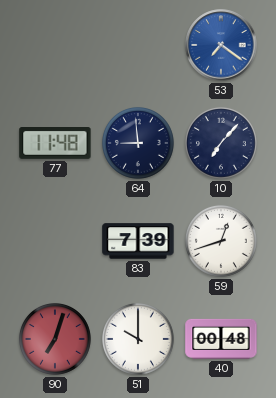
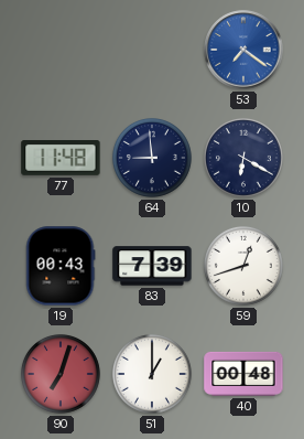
10: 7:07 -> 6:20
19: none -> 00:43
51: 10:00 -> 1:00
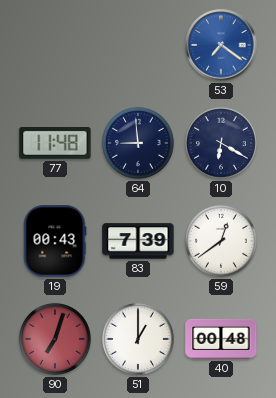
59: 12:42 -> 12:39
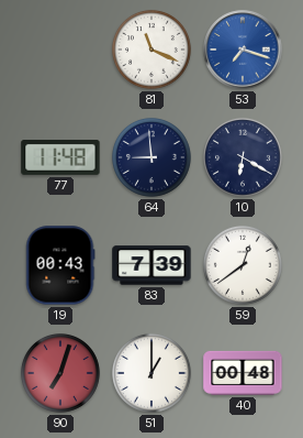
81: none -> 11:19
53: 7:21 -> 7:18
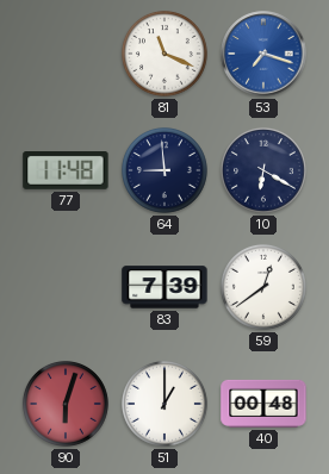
19: 00:43 -> none
90: 7:03 -> 6:03
